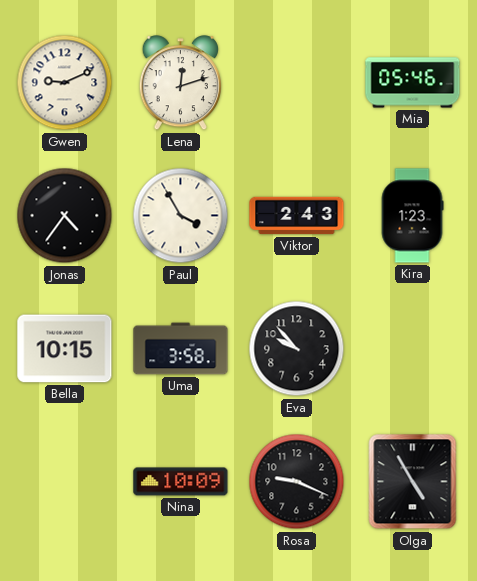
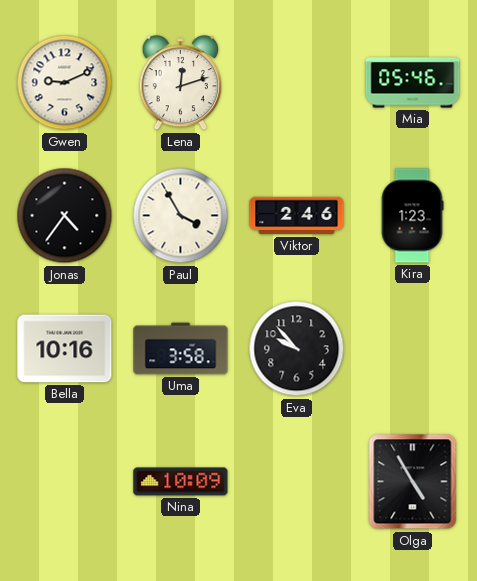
Viktor: 2:43 -> 2:46
Bella: 10:15 -> 10:16
Rosa: 9:19 -> none
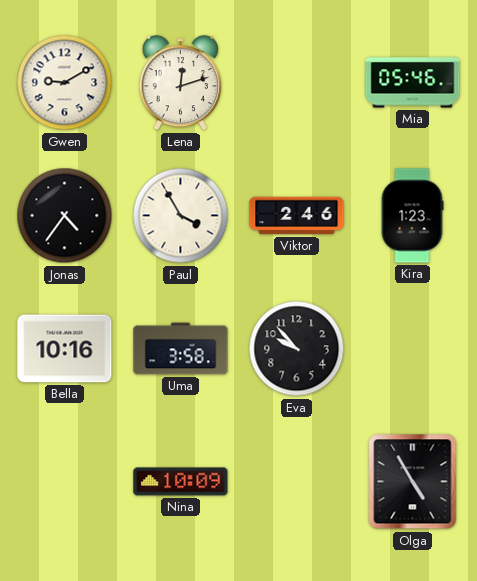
Gwen: 9:11 -> 9:10
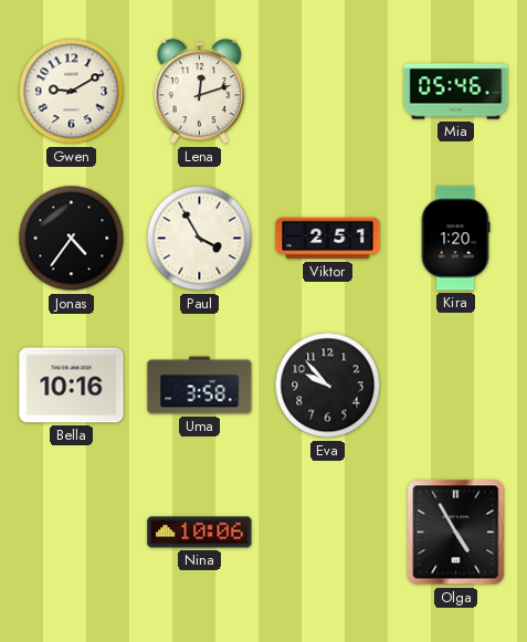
Viktor: 2:46 -> 2:51
Kira: 1:23 -> 1:20
Nina: 10:09 -> 10:06
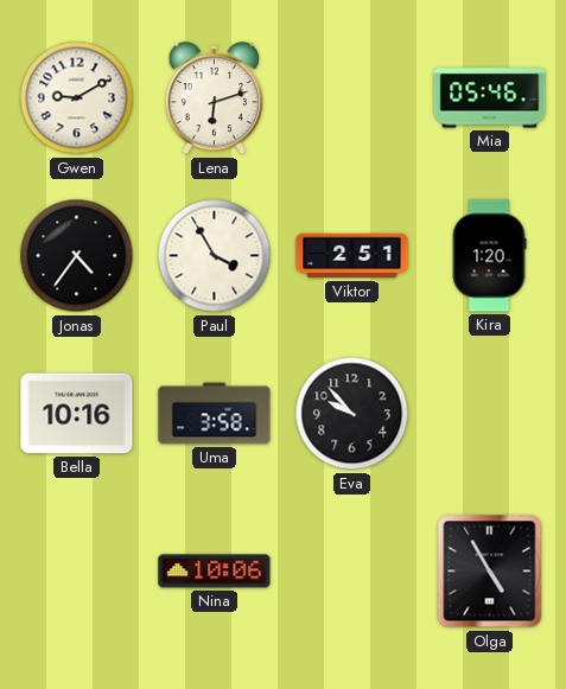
Lena: 12:12 -> 6:12
